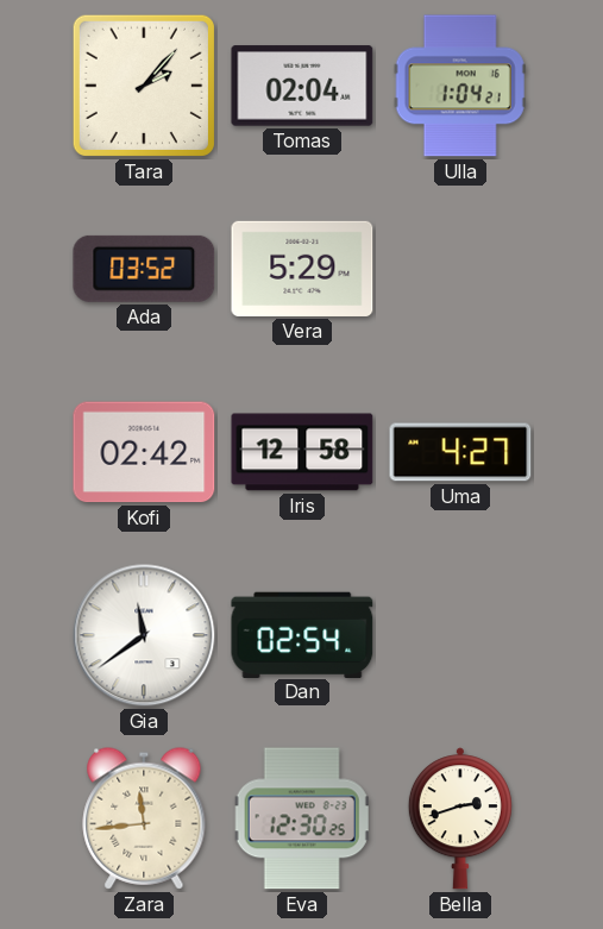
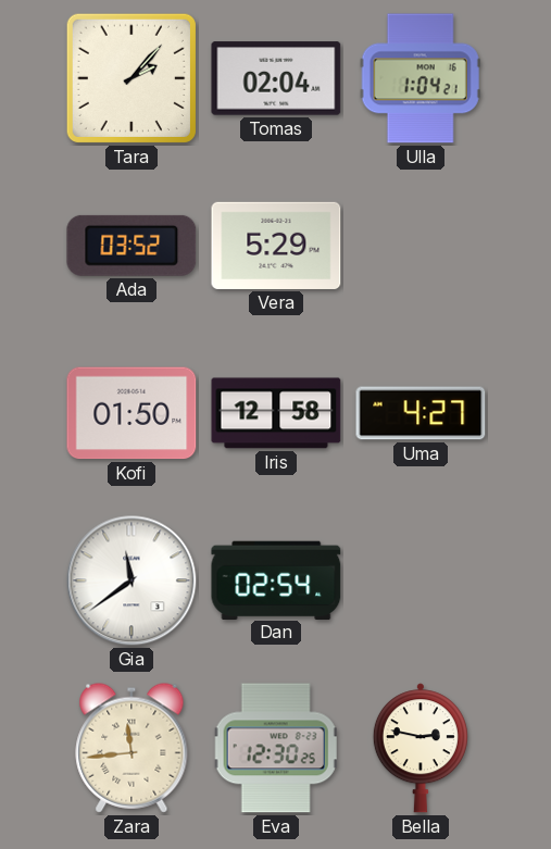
Kofi: 02:42 -> 01:50
Bella: 2:42 -> 2:47
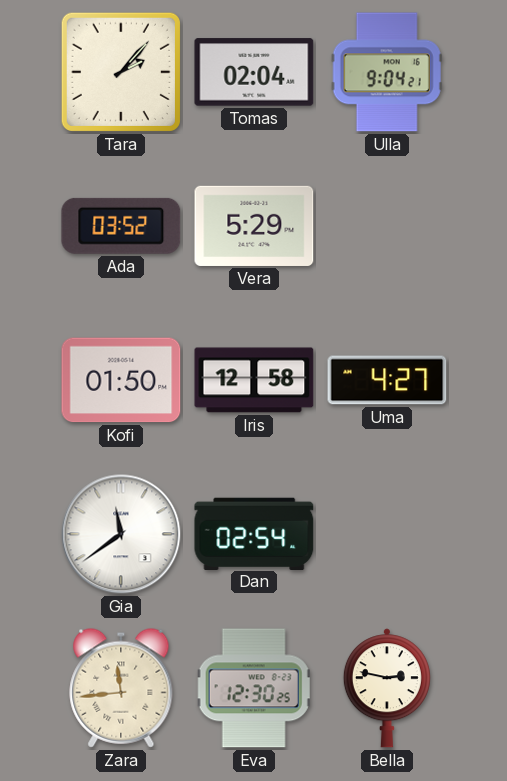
Ulla: 1:04 -> 9:04
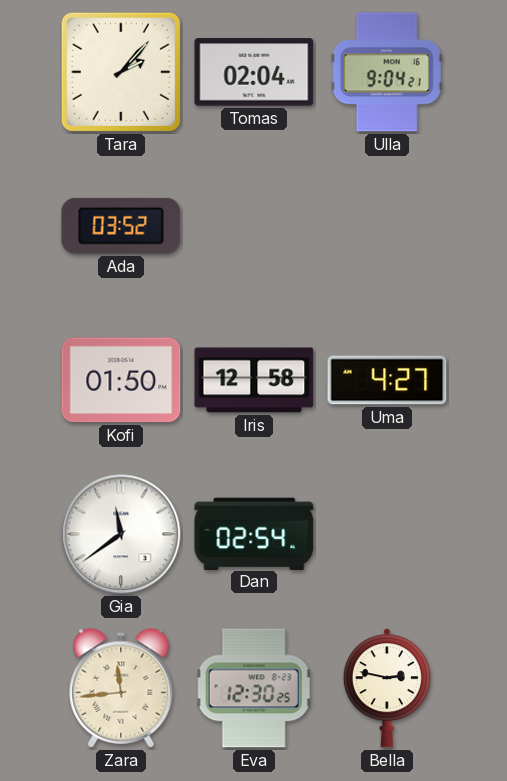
Vera: 5:29 -> none
